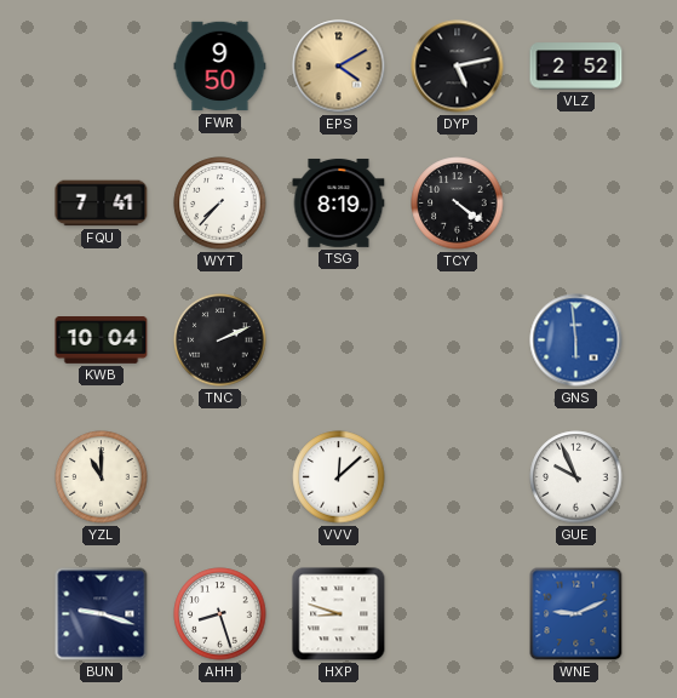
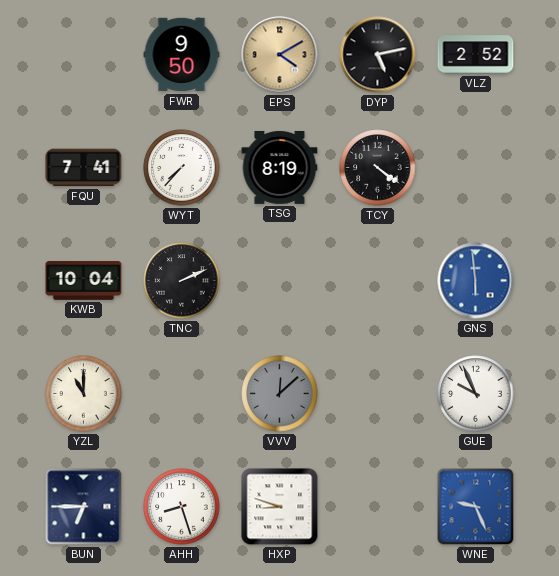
VVV dial: white -> grey
BUN: 9:18 -> 6:45
WNE: 9:11 -> 9:26
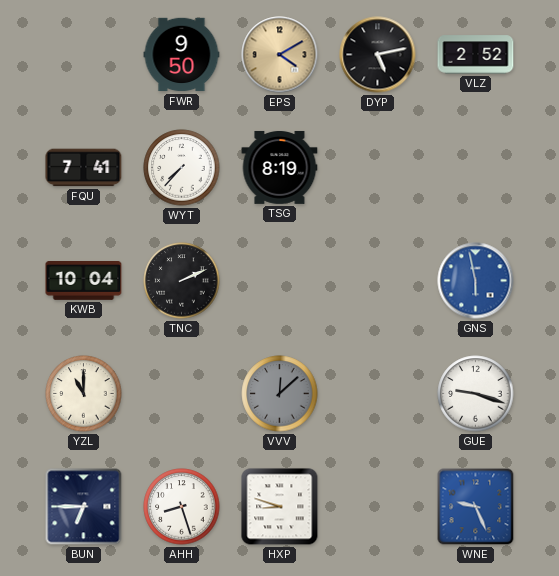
TCY: 4:21 -> none
GNS: 5:59 -> 5:58
GUE: 9:56 -> 9:18
